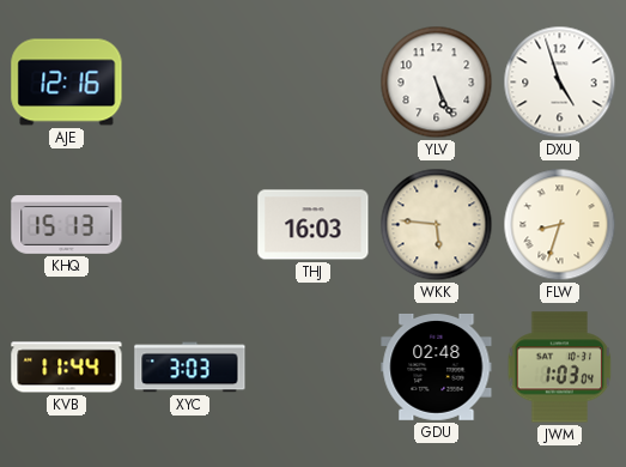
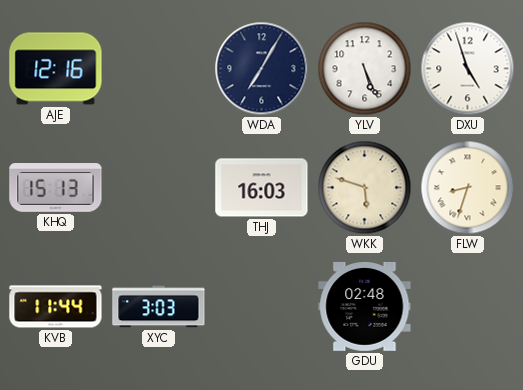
WDA: none -> 7:05
WKK: 5:46 -> 5:48
JWM: 1:03 -> none
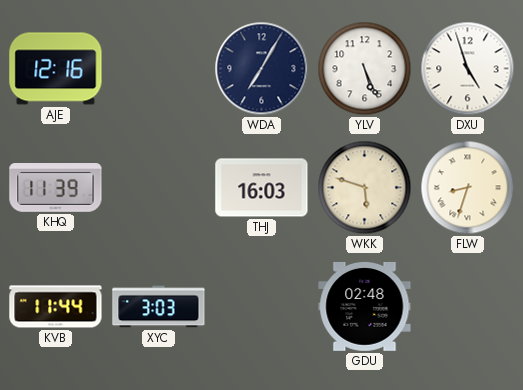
KHQ: 15:13 -> 11:39
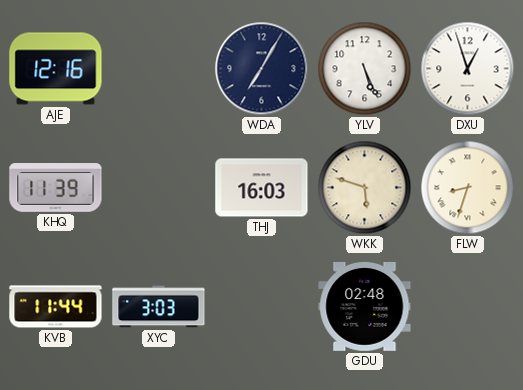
DXU: 4:57 -> 12:57
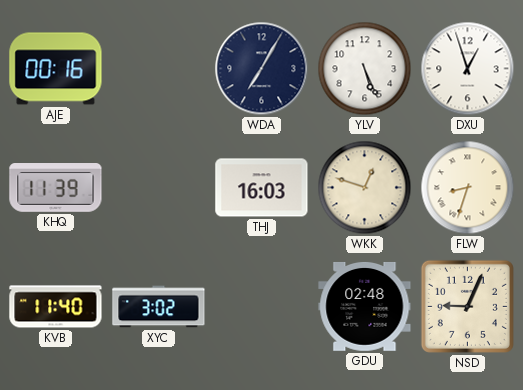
AJE: 12:16 -> 00:16
WKK: 5:48 -> 12:48
KVB: 11:44 -> 11:40
XYC: 3:03 -> 3:02
NSD: none -> 9:04
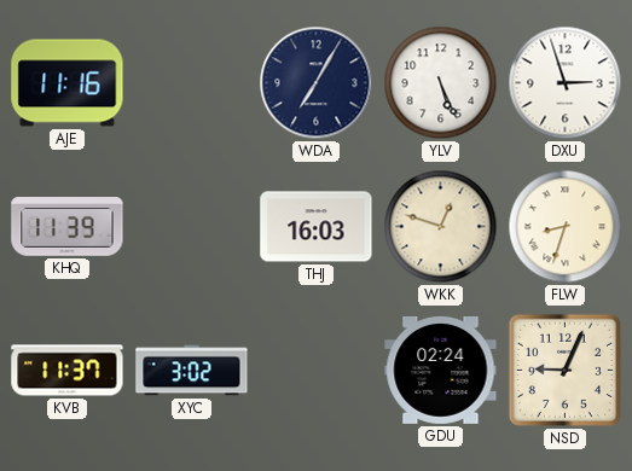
AJE: 00:16 -> 11:16
DXU: 12:57 -> 2:57
KVB: 11:40 -> 11:37
GDU: 02:48 -> 02:24
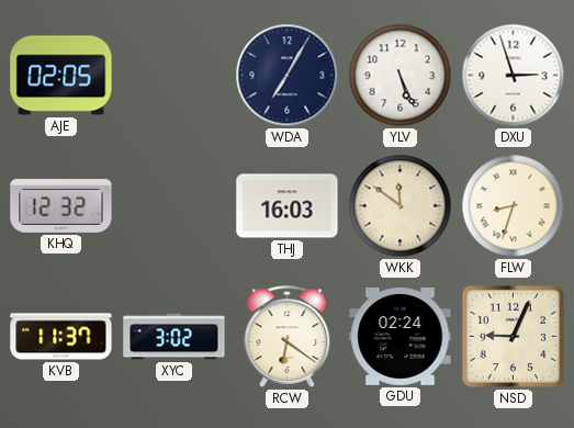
AJE: 11:16 -> 02:05
KHQ: 11:39 -> 12:32
WKK: 12:48 -> 11:51
RCW: none -> 6:21
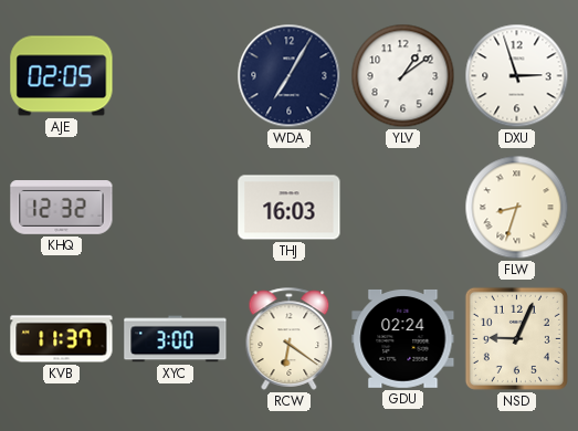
YLV: 5:26 -> 1:09
WKK: 11:51 -> none
XYC: 3:02 -> 3:00
